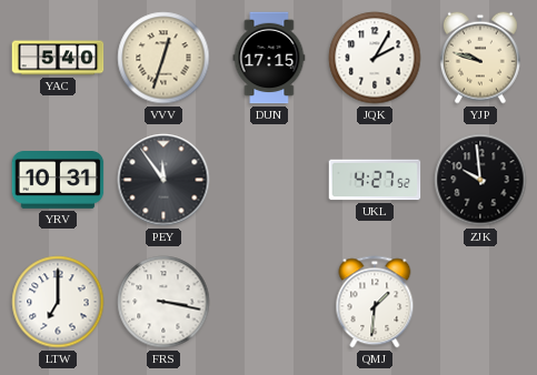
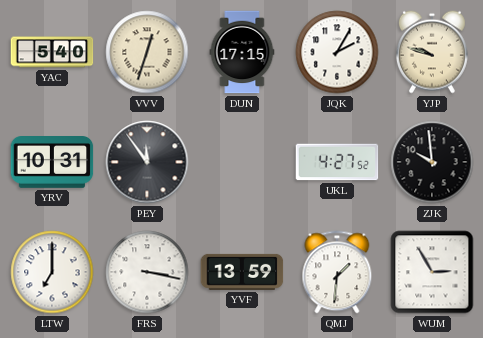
YVF: none -> 13:59
WUM: none -> 2:55
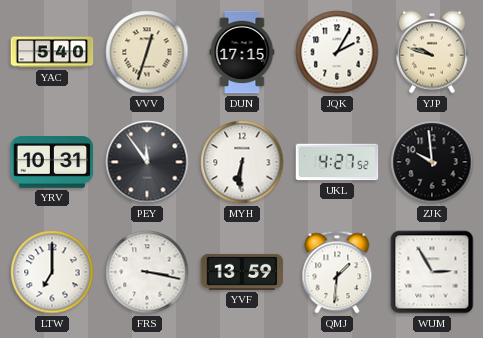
MYH: none -> 6:31
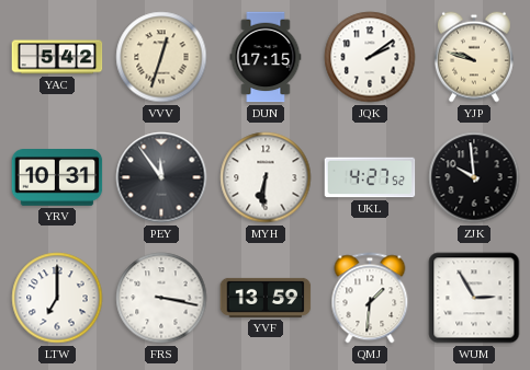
YAC: 5:40 -> 5:42
JQK: 2:05 -> 2:09
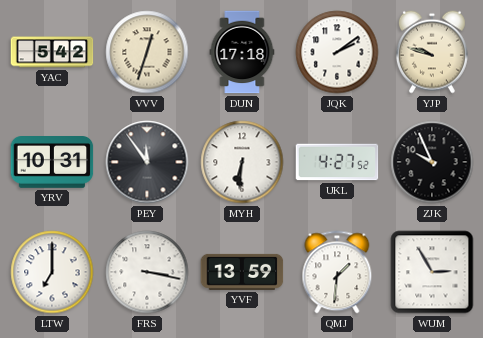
DUN: 17:15 -> 17:18
ZJK: 9:59 -> 9:56
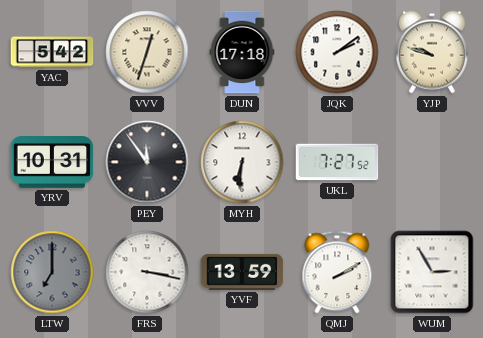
UKL: 4:27 -> 7:27
ZJK: 9:56 -> none
LTW dial: white -> grey
QMJ: 1:31 -> 2:10
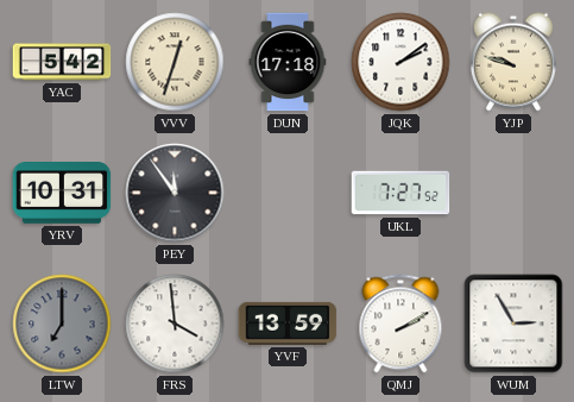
MYH: 6:31 -> none
FRS: 3:17 -> 3:59
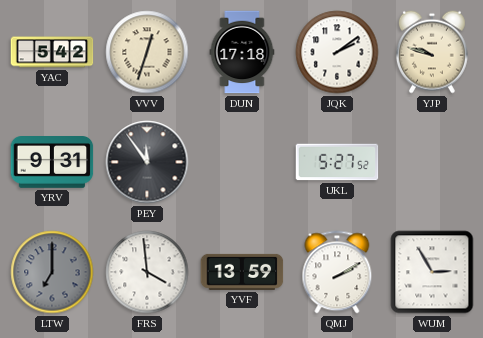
YRV: 10:31 -> 9:31
UKL: 7:27 -> 5:27
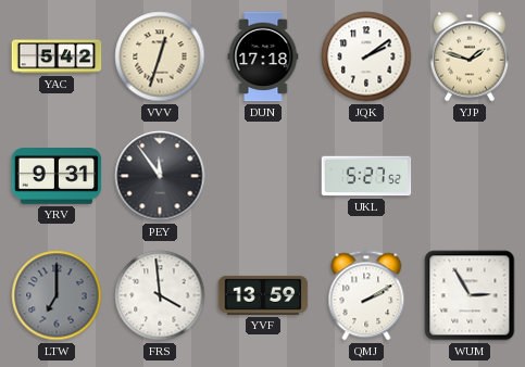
YJP: 9:48 -> 1:48
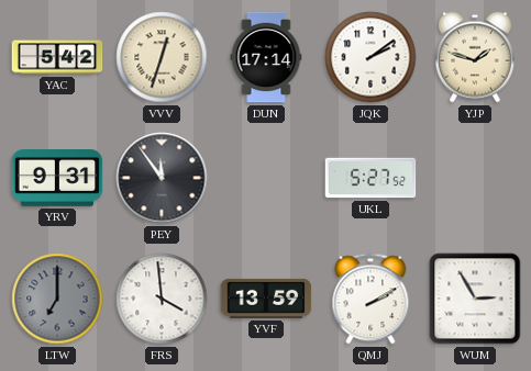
DUN: 17:18 -> 17:14
